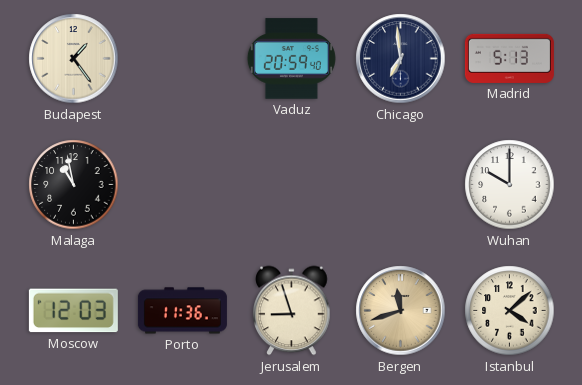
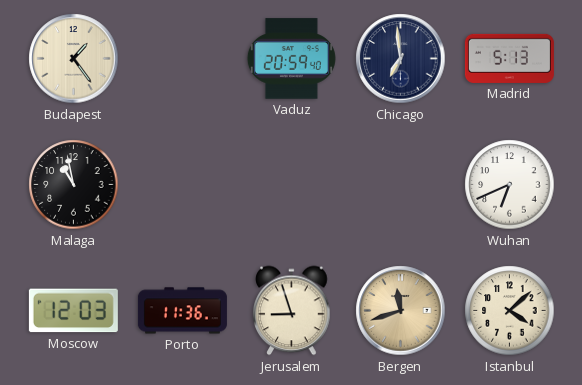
Wuhan: 10:00 -> 6:41
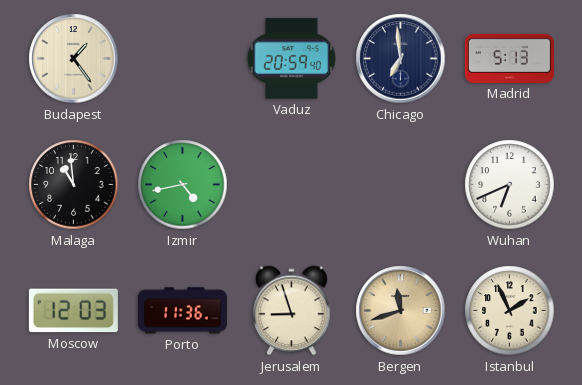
Malaga: 10:58 -> 10:59
Izmir: none -> 4:43
Istanbul: 4:08 -> 1:56
